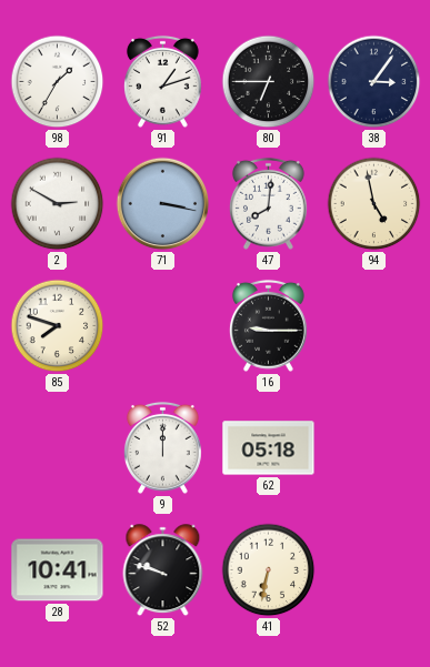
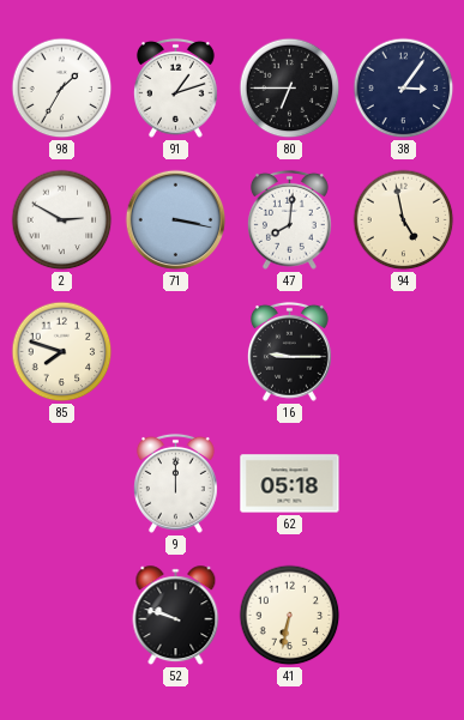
28: 10:41 -> none
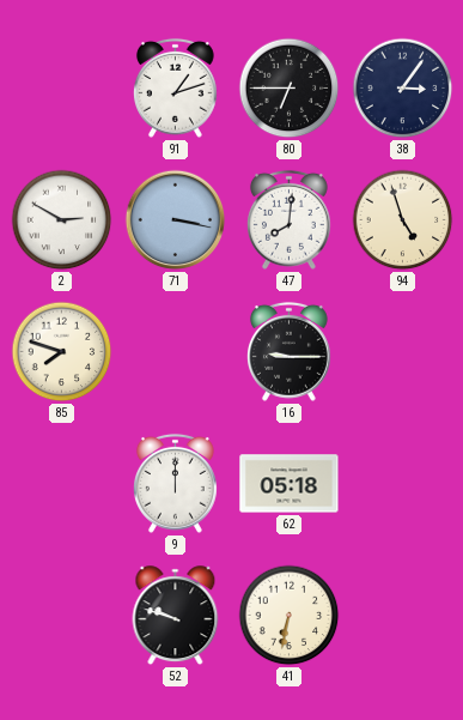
98: 1:35 -> none
94: 4:58 -> 4:57
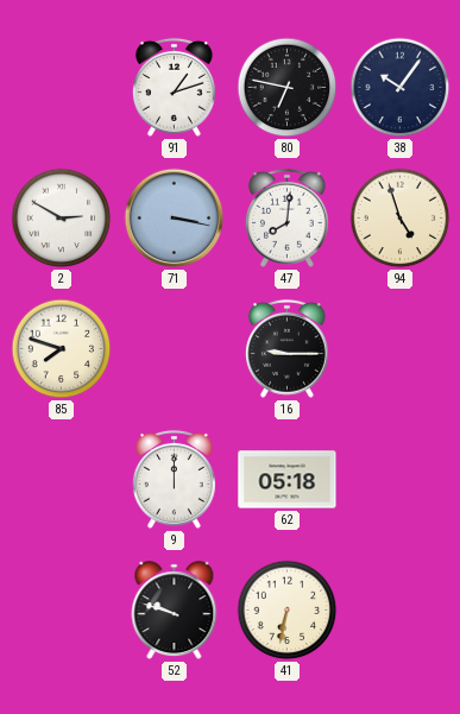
80: 6:45 -> 6:47
38: 3:06 -> 10:06
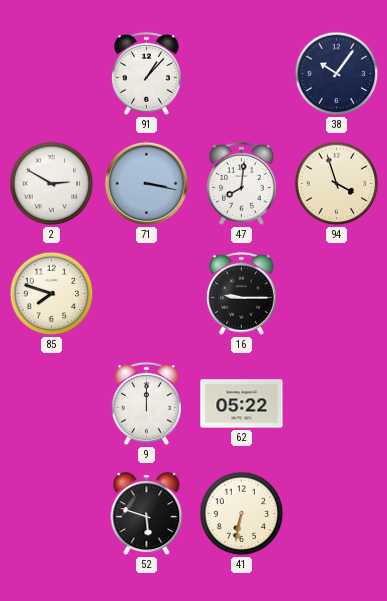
91: 1:12 -> 1:07
80: 6:47 -> none
94: 4:57 -> 3:57
62: 05:18 -> 05:22
52: 9:48 -> 5:48
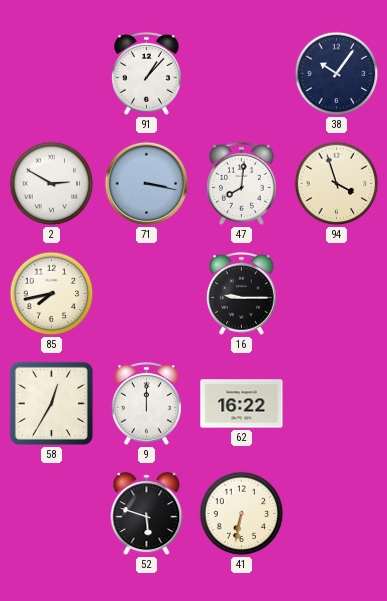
85: 7:48 -> 7:43
58: none -> 12:35
62: 05:22 -> 16:22
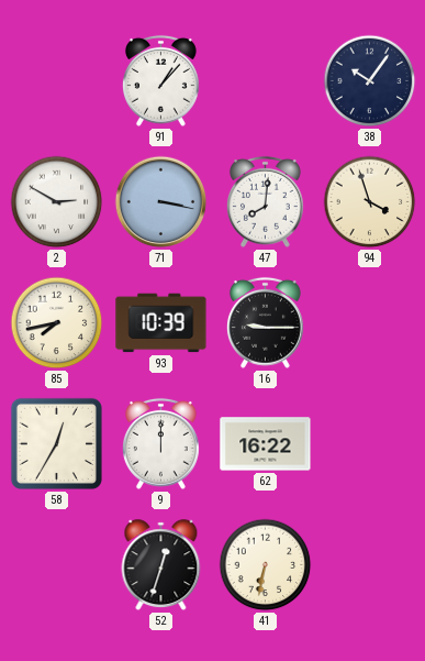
93: none -> 10:39
52: 5:48 -> 12:33
